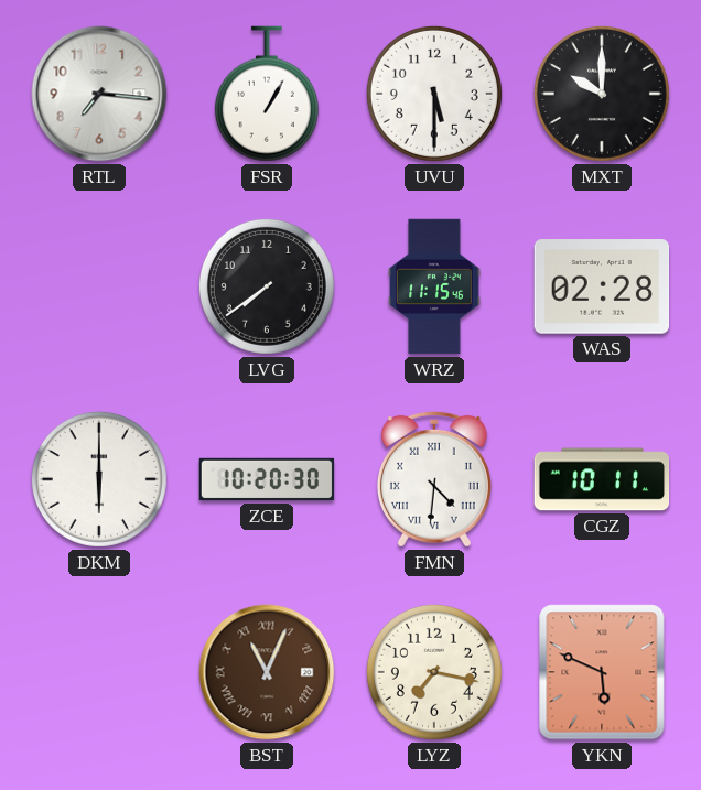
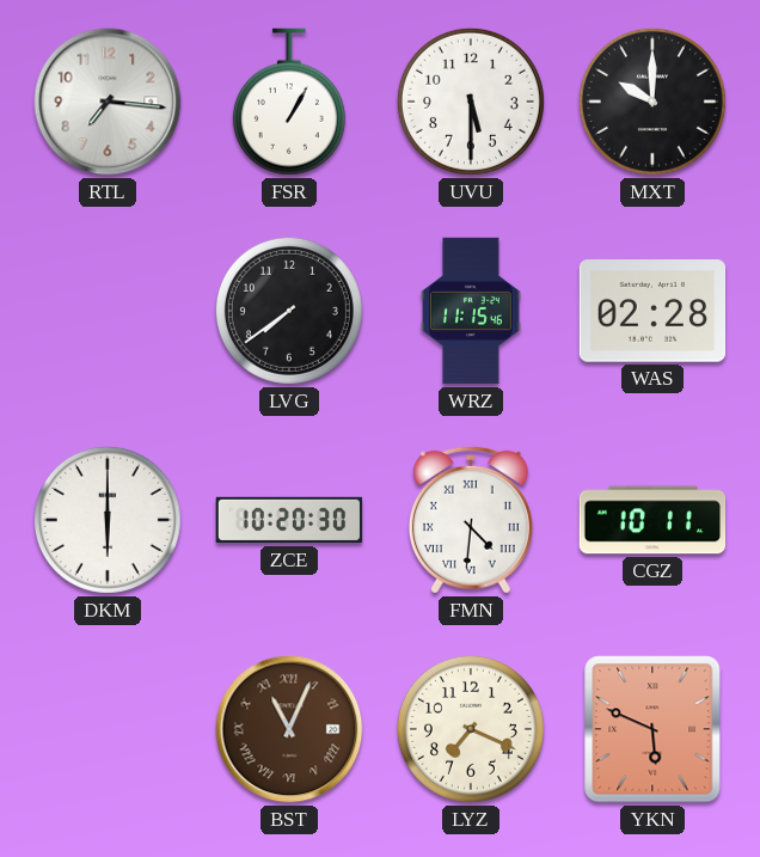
LYZ: 7:17 -> 7:19
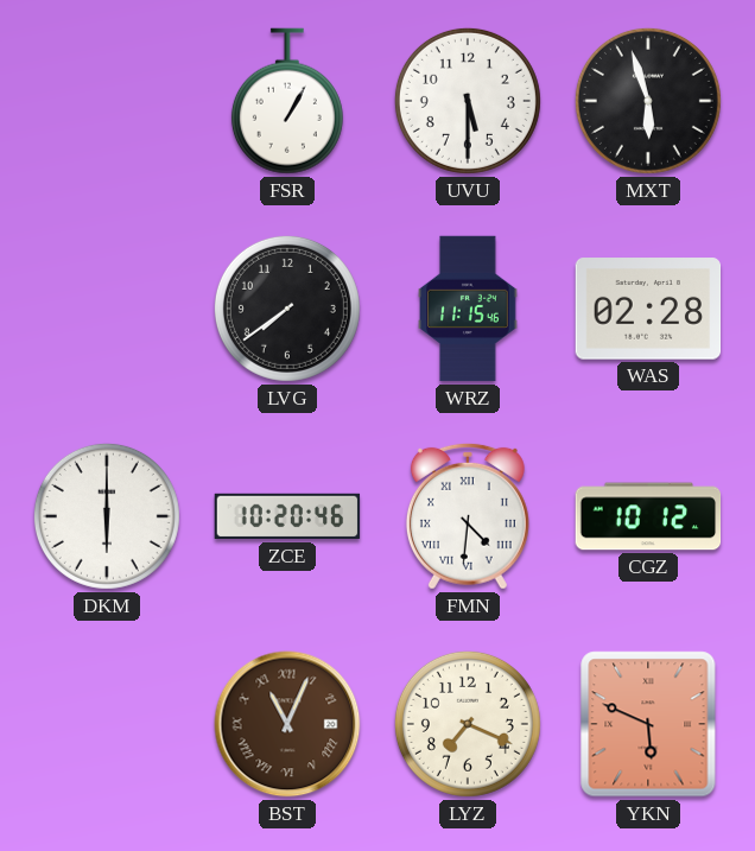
RTL: 7:16 -> none
MXT: 10:00 -> 5:57
ZCE: 10:20:30 -> 10:20:46
CGZ: 10:11 -> 10:12
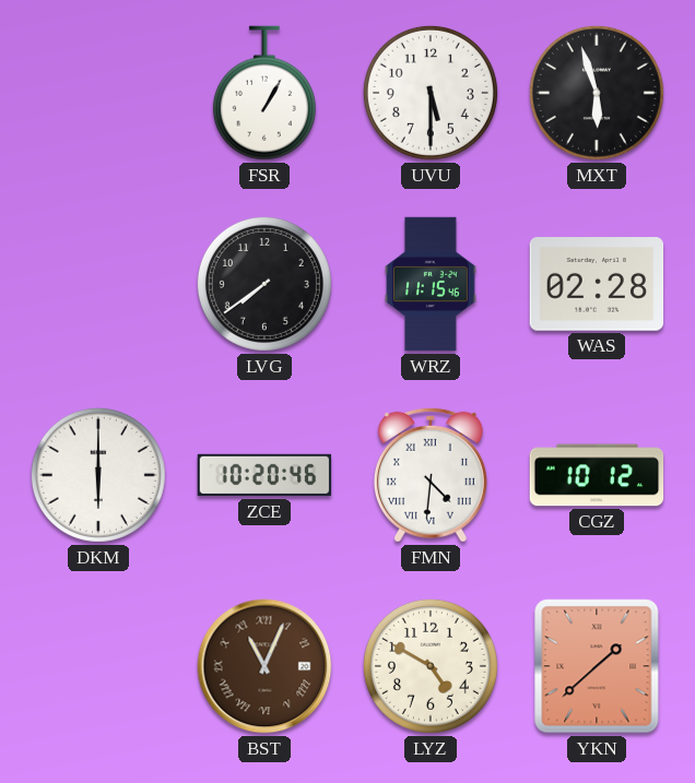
LYZ: 7:19 -> 4:50
YKN: 5:49 -> 1:38
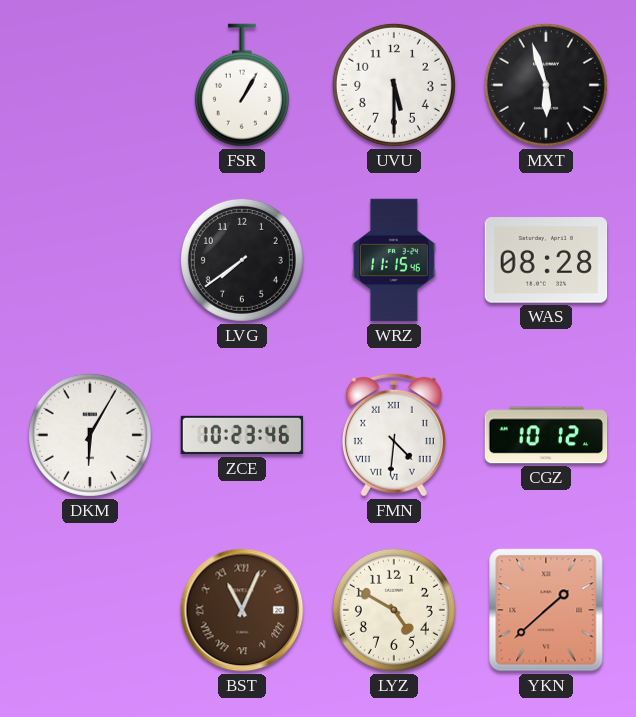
WAS: 02:28 -> 08:28
DKM: 6:00 -> 6:05
ZCE: 10:20 -> 10:23
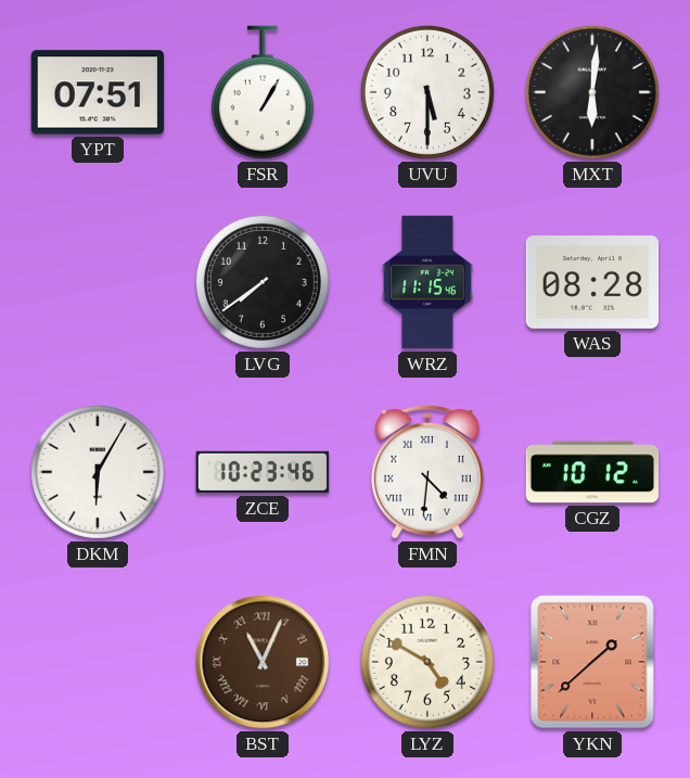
YPT: none -> 07:51
MXT: 5:57 -> 6:01
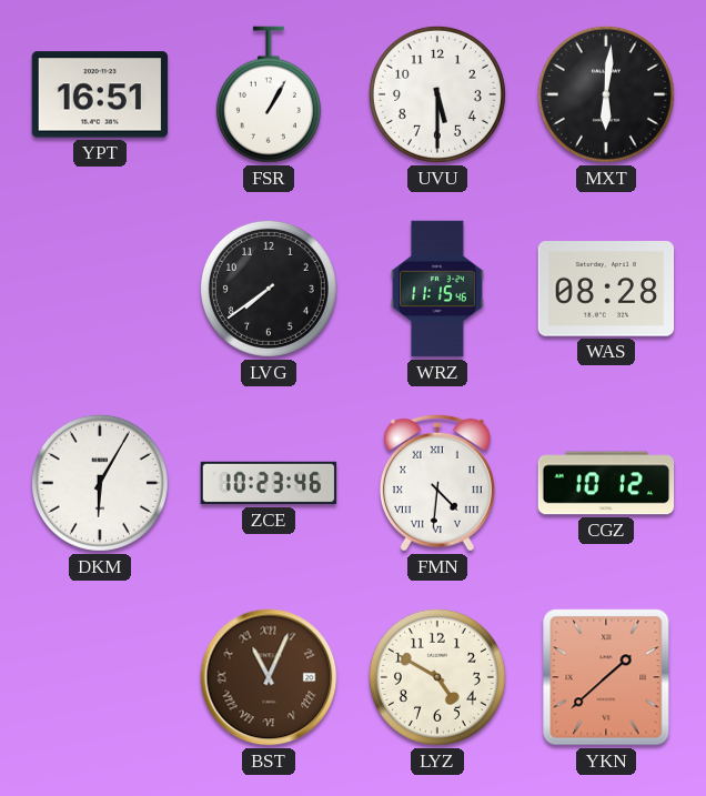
YPT: 07:51 -> 16:51
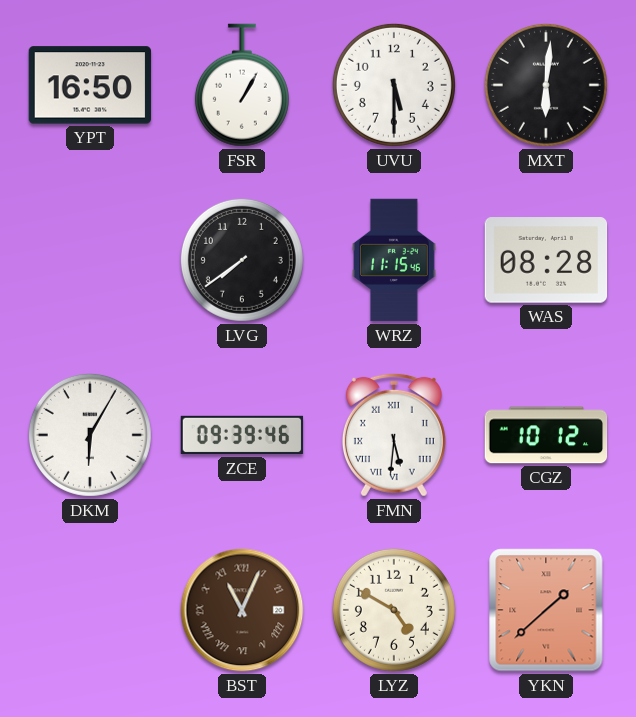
YPT: 16:51 -> 16:50
ZCE: 10:23 -> 09:39
FMN: 4:31 -> 5:31
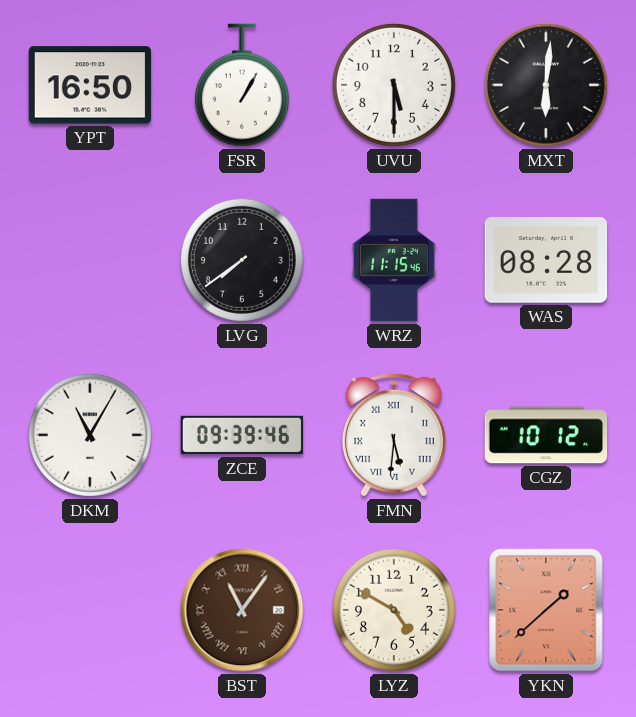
DKM: 6:05 -> 11:05
BST: 11:04 -> 11:06
